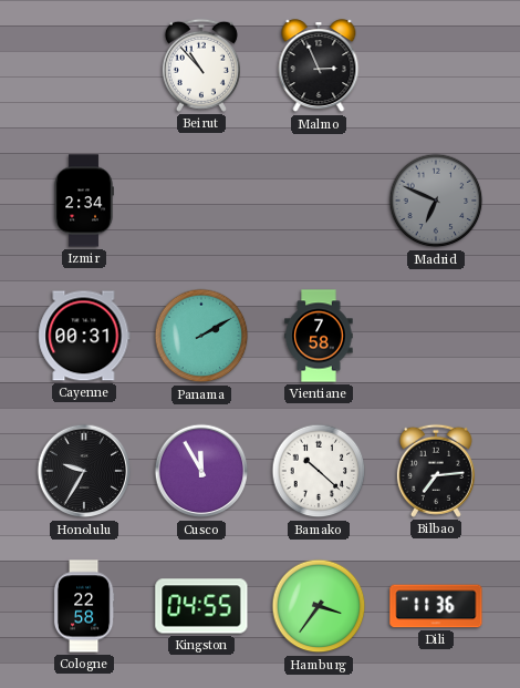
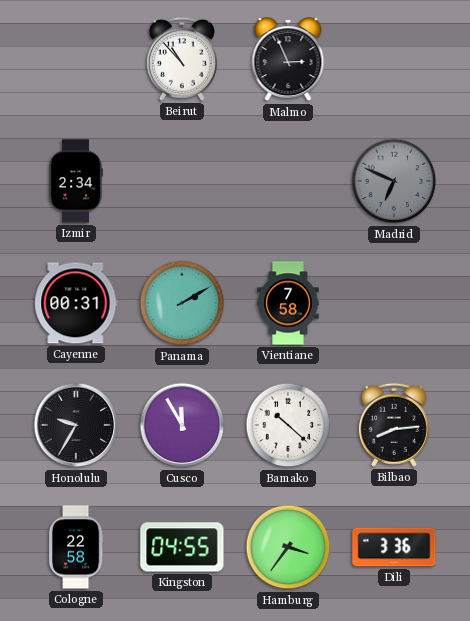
Bilbao: 7:14 -> 8:14
Dili: 11:36 -> 3:36
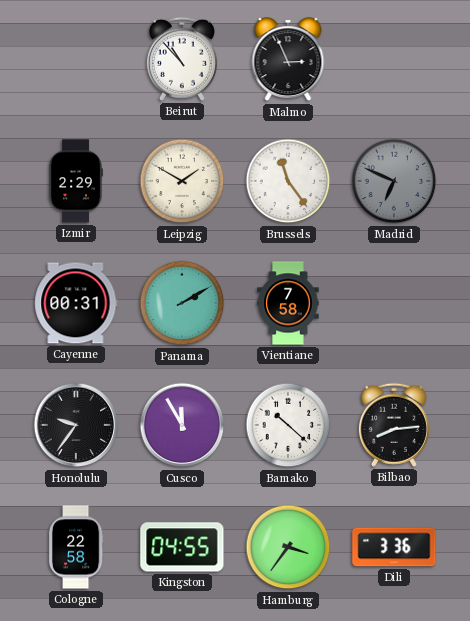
Izmir: 2:34 -> 2:29
Leipzig: none -> 1:50
Brussels: none -> 11:24
Honolulu: 9:35 -> 9:36
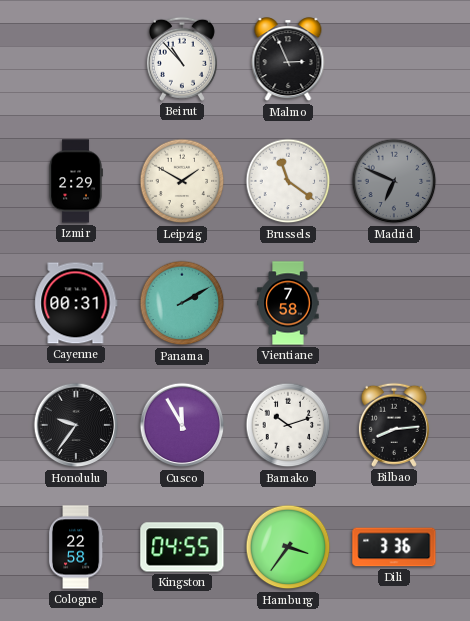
Brussels: 11:24 -> 11:21
Bamako: 10:22 -> 10:12
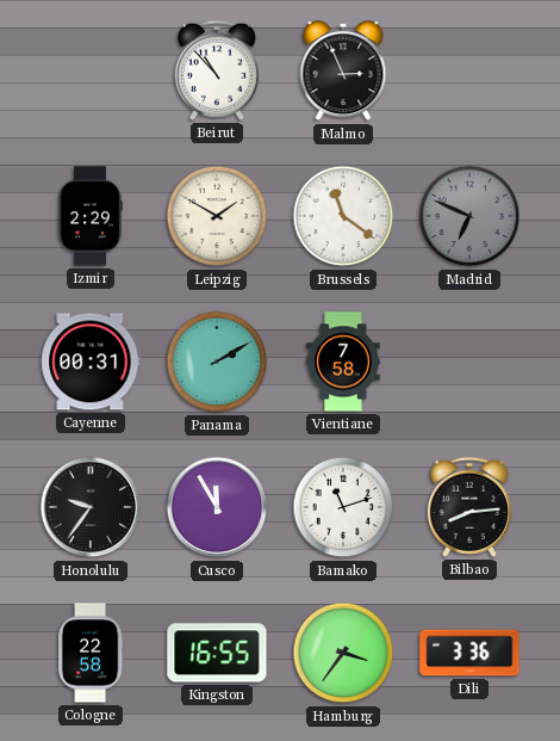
Bamako: 10:12 -> 11:12
Kingston: 04:55 -> 16:55
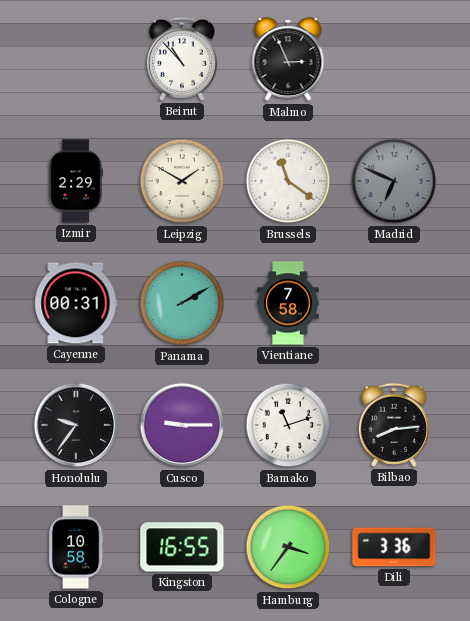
Cusco: 11:55 -> 9:15
Cologne: 22:58 -> 10:58
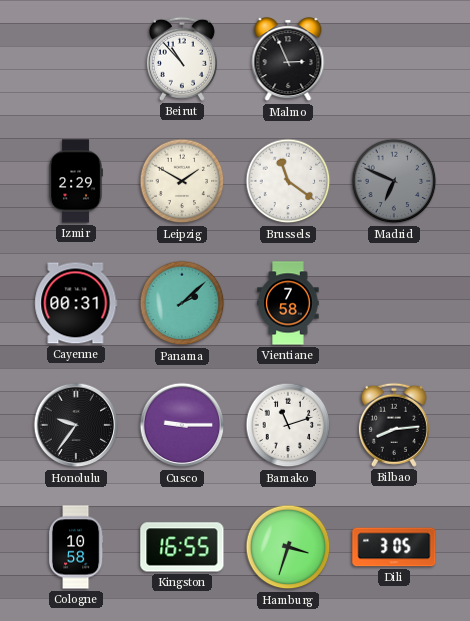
Panama: 2:10 -> 2:08
Hamburg: 3:36 -> 3:33
Dili: 3:36 -> 3:05
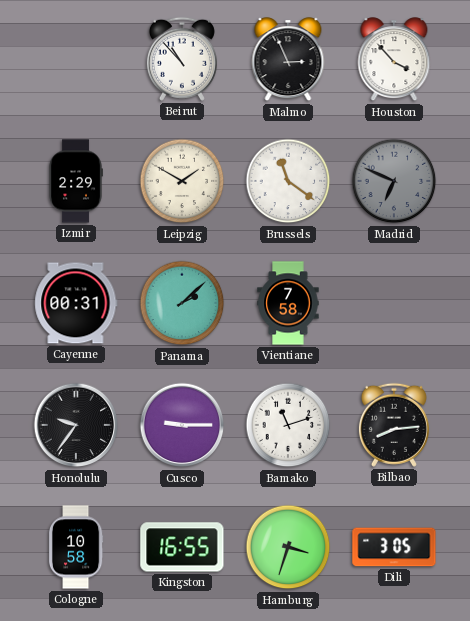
Houston: none -> 3:53
